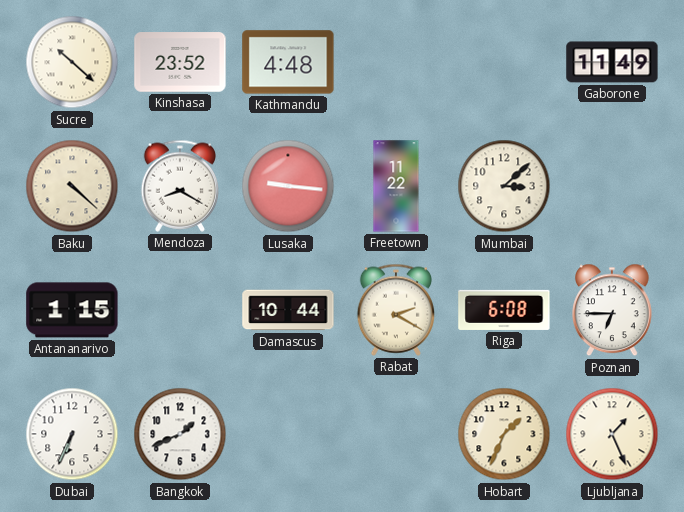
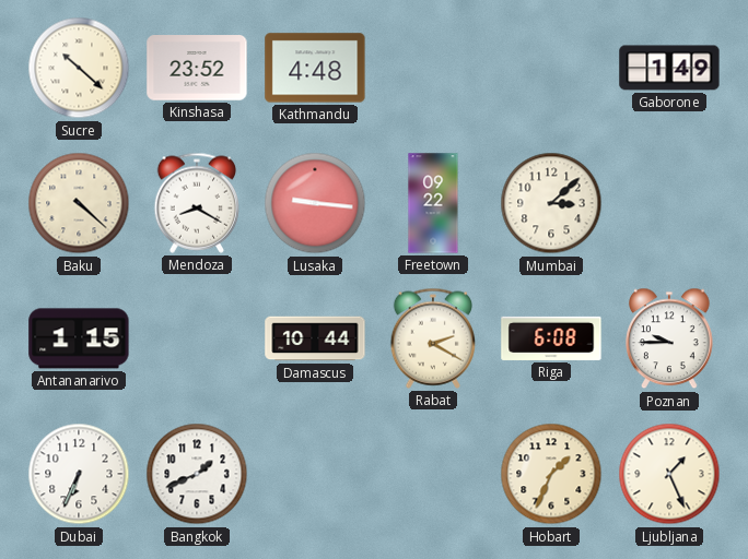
Gaborone: 11:49 -> 1:49
Freetown: 11:22 -> 09:22
Poznan: 6:45 -> 9:45
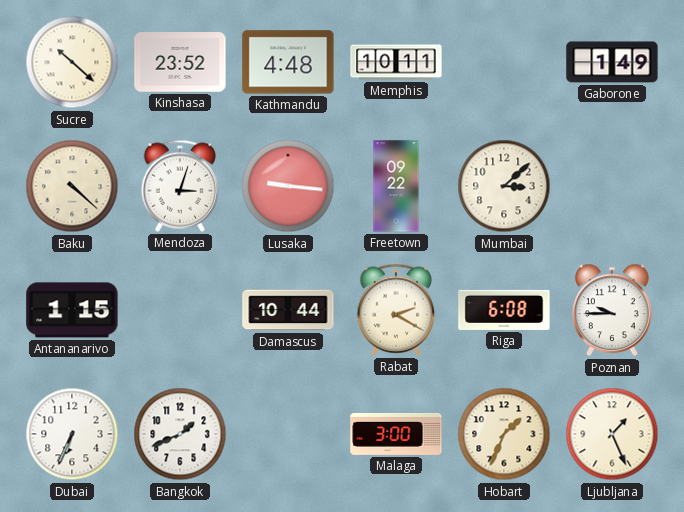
Memphis: none -> 10:11
Mendoza: 8:20 -> 3:03
Malaga: none -> 3:00
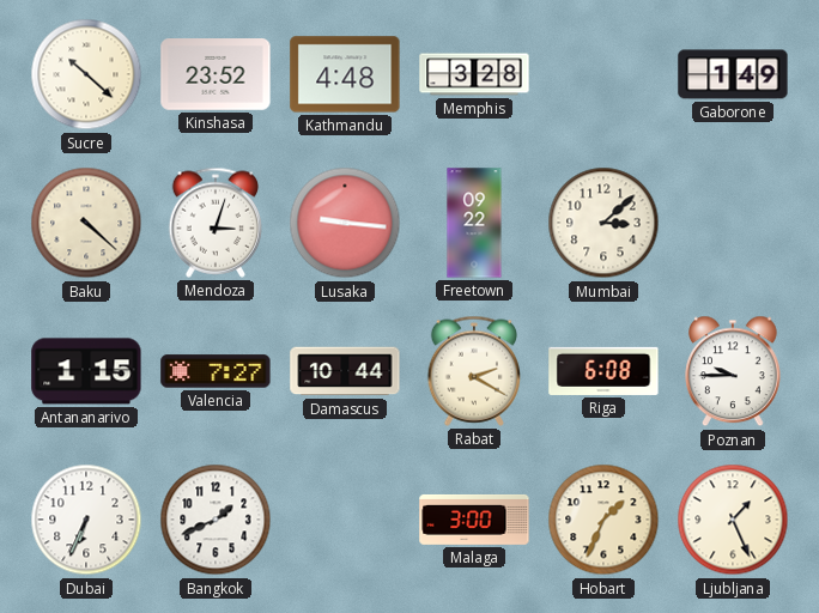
Memphis: 10:11 -> 3:28
Valencia: none -> 7:27
